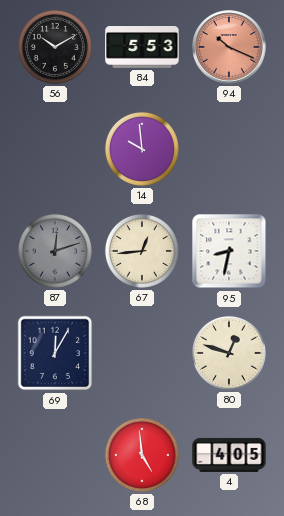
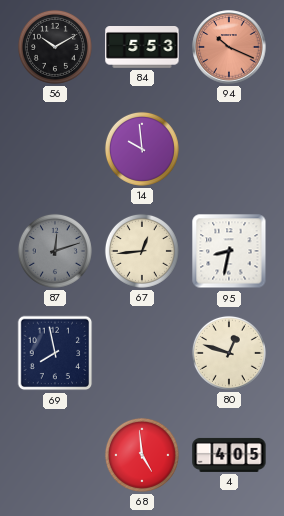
69: 12:05 -> 7:58
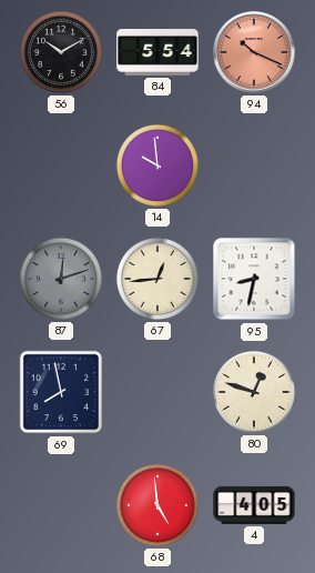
84: 5:53 -> 5:54
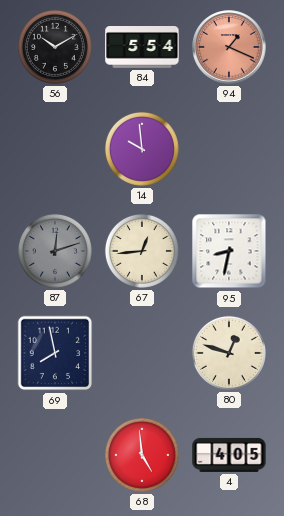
94: 10:19 -> 1:19
